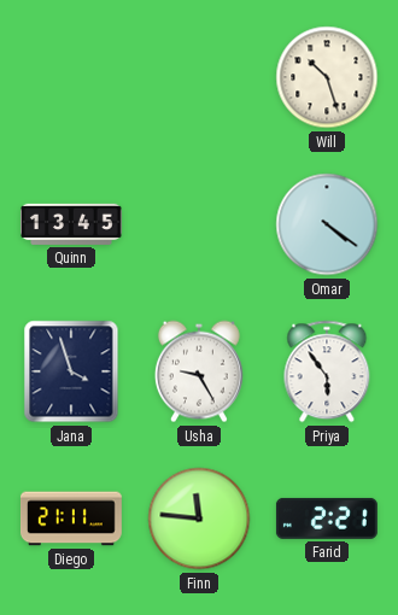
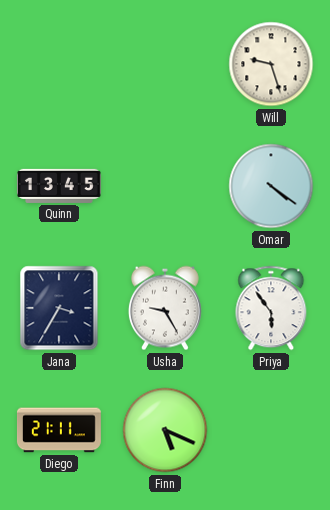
Will: 10:27 -> 9:27
Jana: 3:57 -> 3:35
Finn: 11:46 -> 5:19
Farid: 2:21 -> none
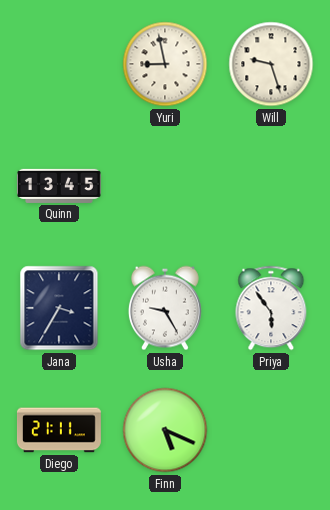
Yuri: none -> 8:58
Omar: 4:21 -> none
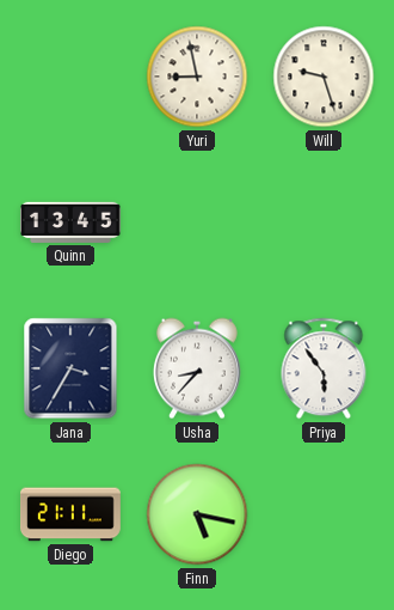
Usha: 9:25 -> 8:37
Finn: 5:19 -> 5:17
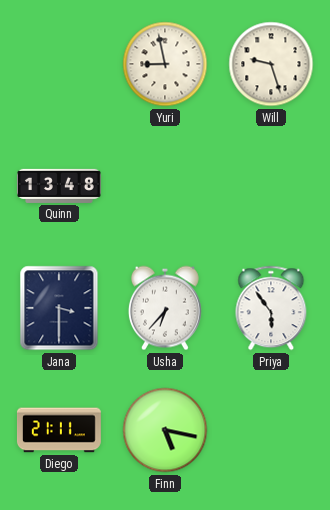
Quinn: 13:45 -> 13:48
Jana: 3:35 -> 3:30
Usha: 8:37 -> 6:37
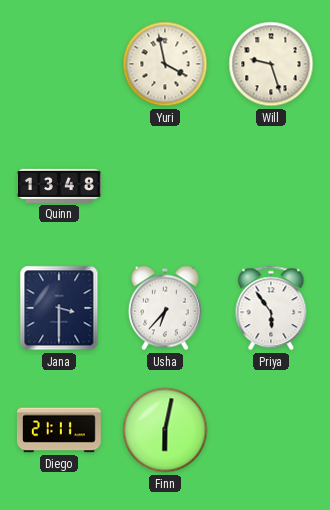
Yuri: 8:58 -> 3:58
Finn: 5:17 -> 6:02
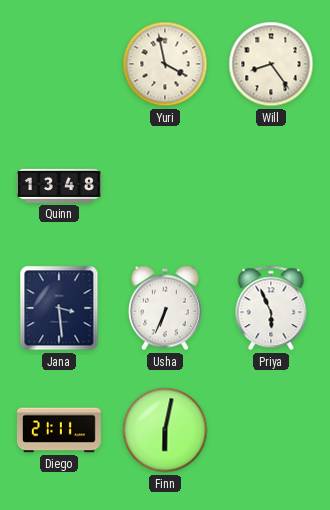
Will: 9:27 -> 8:24
Jana: 3:30 -> 3:29
Usha: 6:37 -> 6:34
Priya: 5:54 -> 5:56
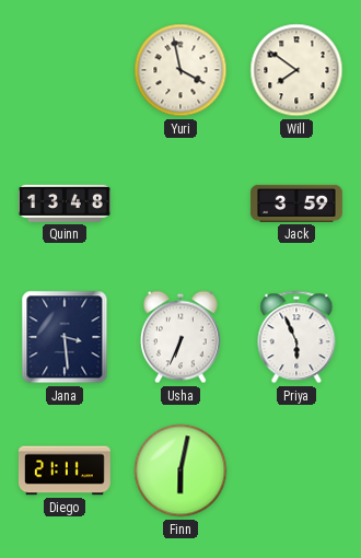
Will: 8:24 -> 7:51
Jack: none -> 3:59
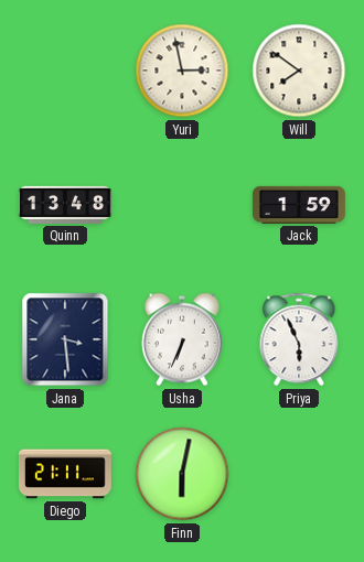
Yuri: 3:58 -> 2:58
Jack: 3:59 -> 1:59
